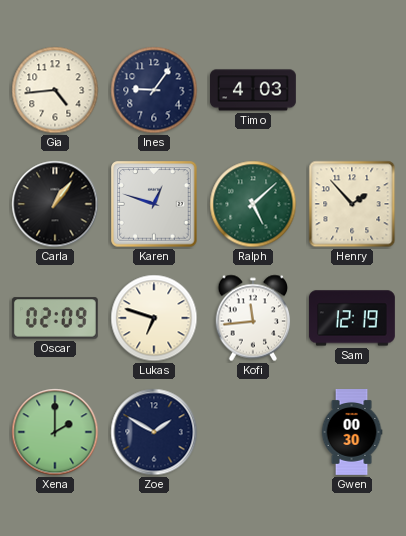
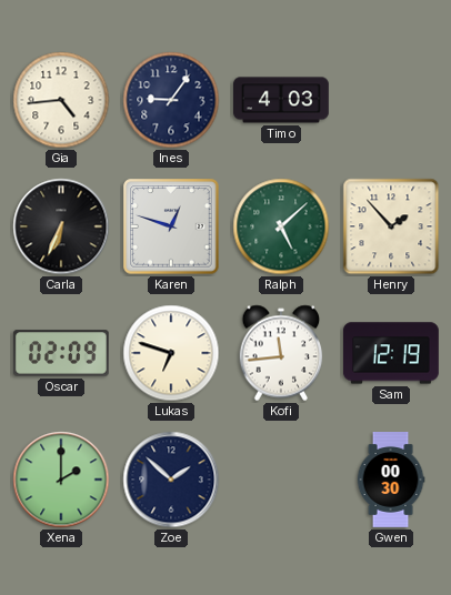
Carla: 1:06 -> 6:34
Zoe: 1:50 -> 1:52
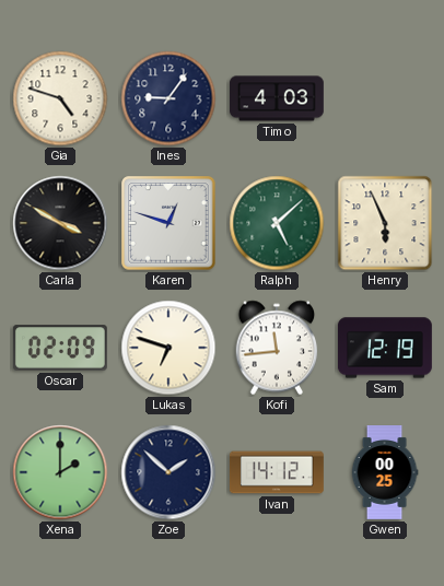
Gia: 4:44 -> 4:48
Carla: 6:34 -> 3:50
Henry: 1:53 -> 5:56
Ivan: none -> 14:12
Gwen: 00:30 -> 00:25
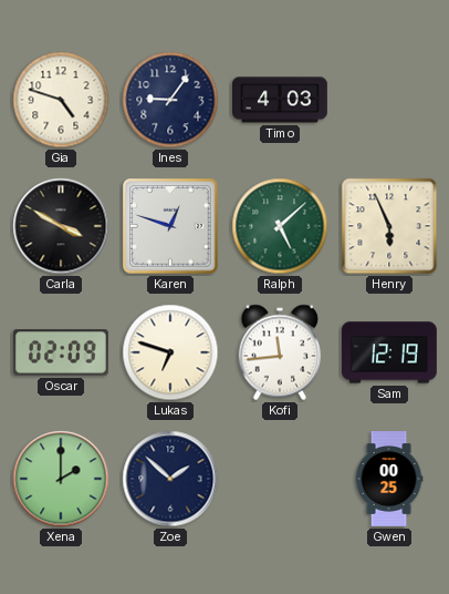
Ivan: 14:12 -> none
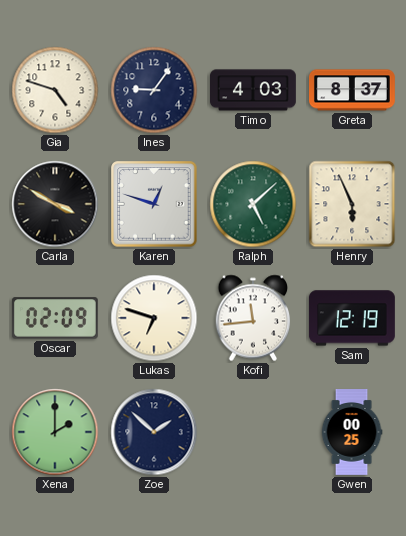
Greta: none -> 8:37
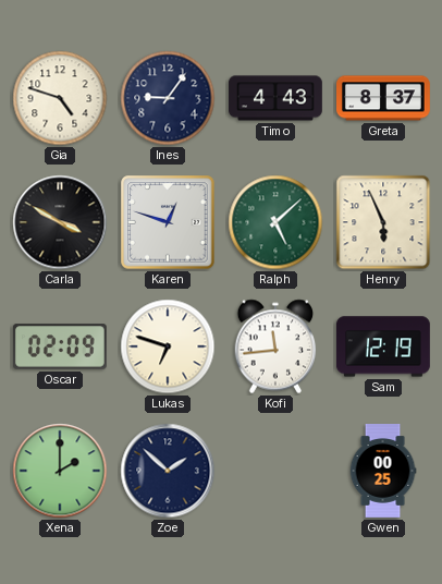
Timo: 4:03 -> 4:43
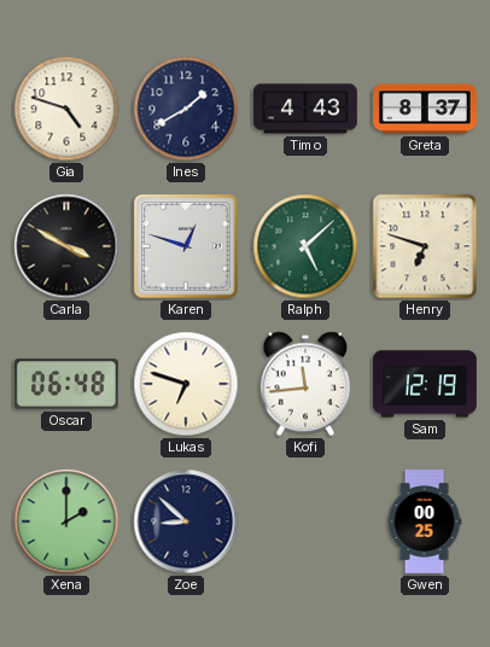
Ines: 9:06 -> 1:40
Henry: 5:56 -> 6:48
Oscar: 02:09 -> 06:48
Zoe: 1:52 -> 8:52
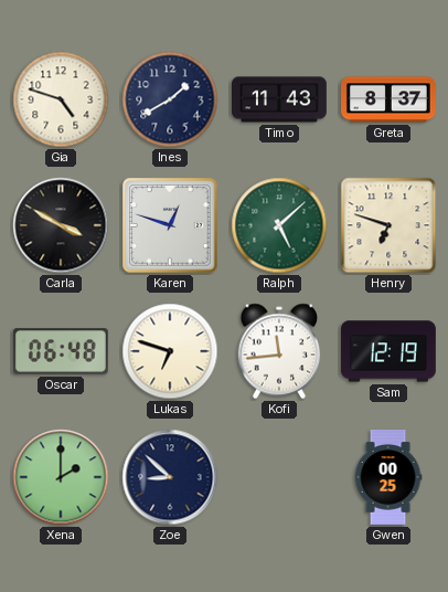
Timo: 4:43 -> 11:43
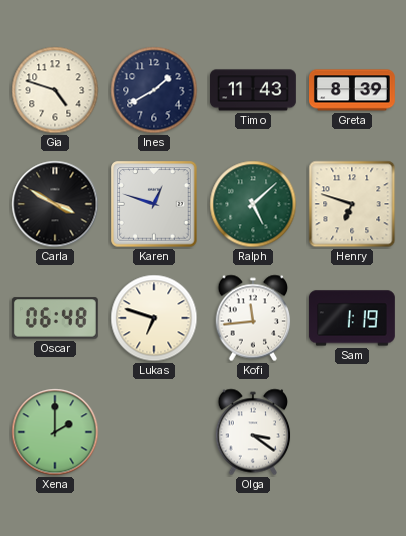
Greta: 8:37 -> 8:39
Sam: 12:19 -> 1:19
Zoe: 8:52 -> none
Olga: none -> 3:21
Gwen: 00:25 -> none
